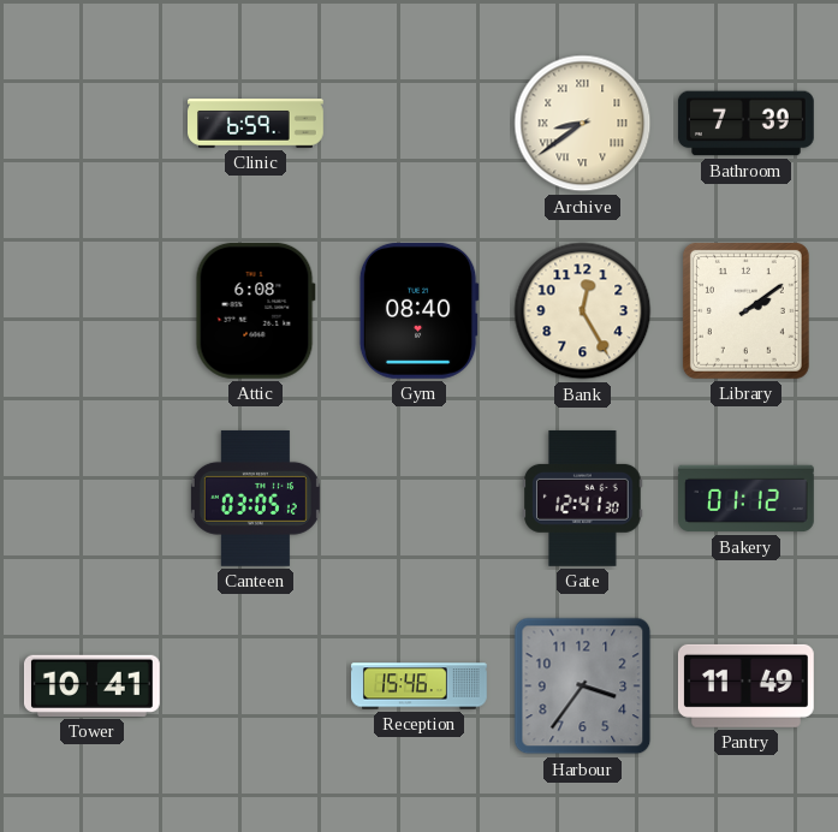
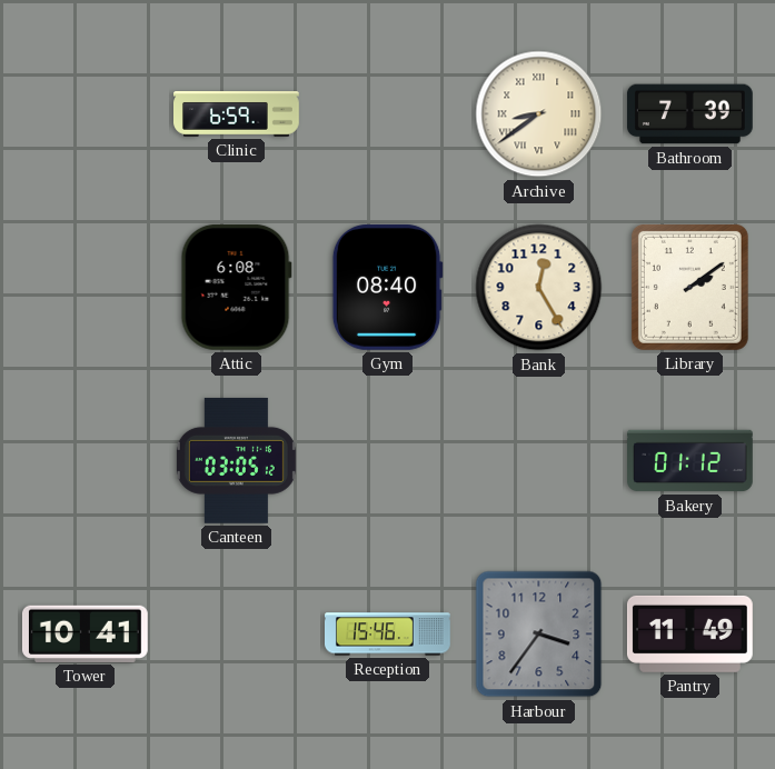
Gate: 12:41 -> none
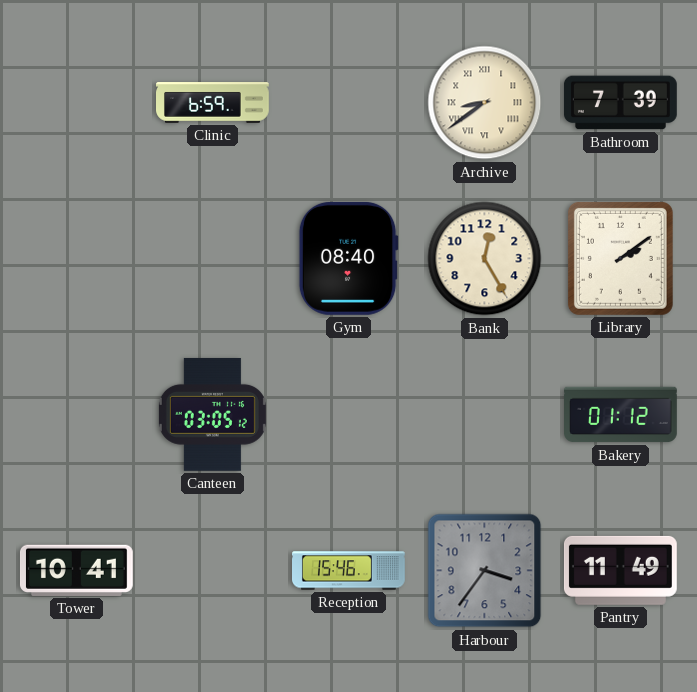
Attic: 6:08 -> none
